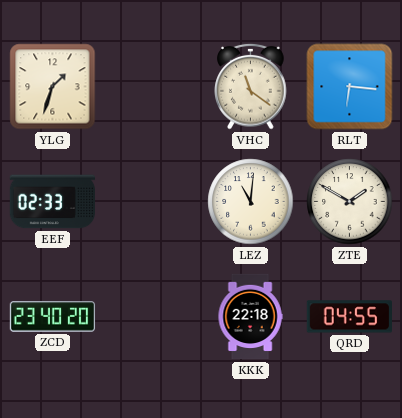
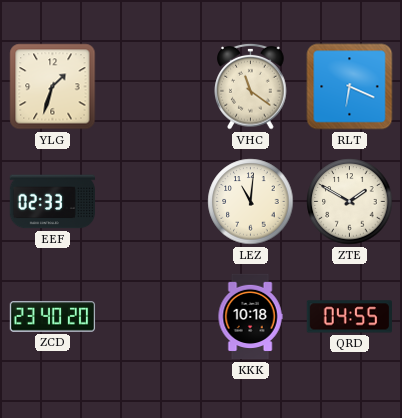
RLT: 6:16 -> 6:19
KKK: 22:18 -> 10:18
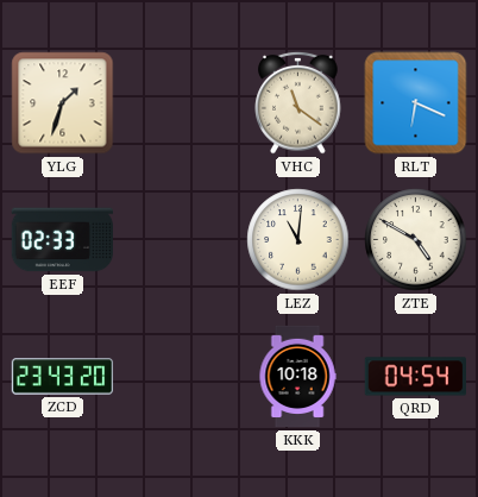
ZTE: 1:50 -> 4:50
ZCD: 23:40 -> 23:43
QRD: 04:55 -> 04:54
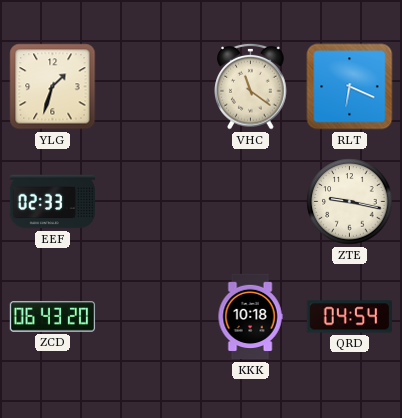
LEZ: 11:01 -> none
ZTE: 4:50 -> 9:17
ZCD: 23:43 -> 06:43
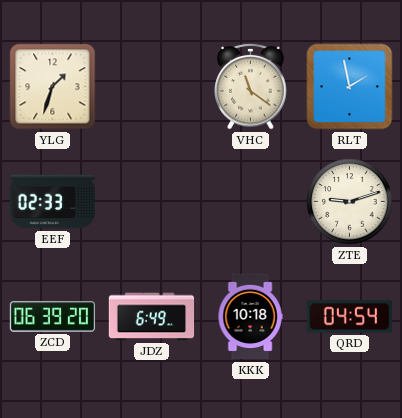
RLT: 6:19 -> 1:58
ZTE: 9:17 -> 9:12
ZCD: 06:43 -> 06:39
JDZ: none -> 6:49
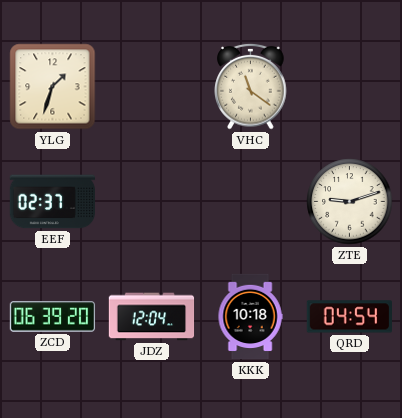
RLT: 1:58 -> none
EEF: 02:33 -> 02:37
JDZ: 6:49 -> 12:04
